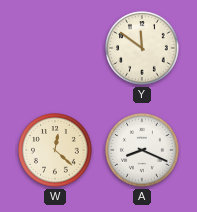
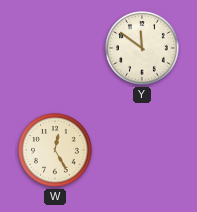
W: 12:22 -> 12:25
A: 8:19 -> none
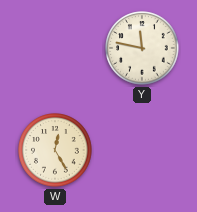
Y: 11:51 -> 11:47
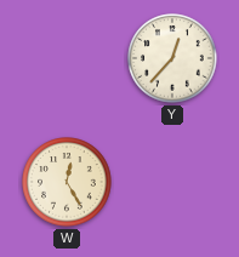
Y: 11:47 -> 12:37
